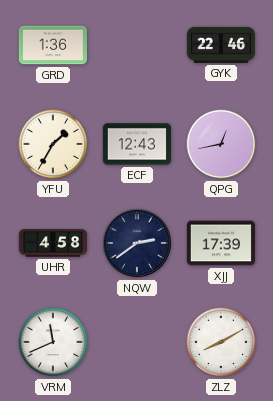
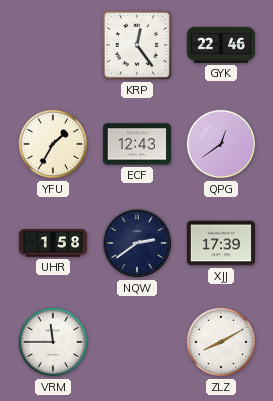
GRD: 1:36 -> none
KRP: none -> 12:24
QPG: 12:43 -> 12:39
UHR: 4:58 -> 1:58
VRM: 11:41 -> 11:45
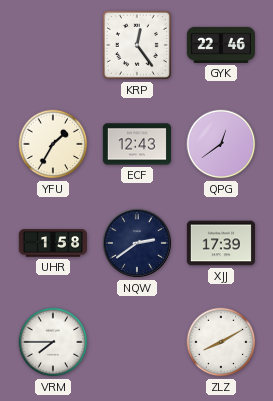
VRM: 11:45 -> 7:45
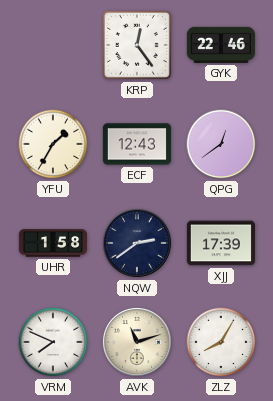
VRM: 7:45 -> 7:49
AVK: none -> 11:12
ZLZ: 8:10 -> 8:05
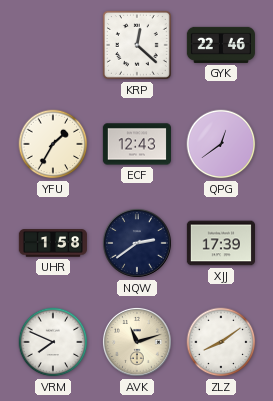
KRP: 12:24 -> 12:22
ZLZ: 8:05 -> 8:09
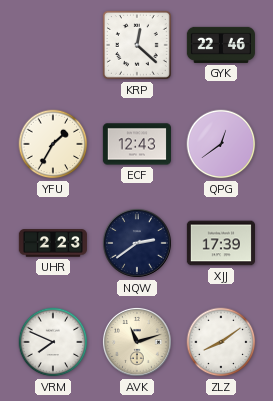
UHR: 1:58 -> 2:23
